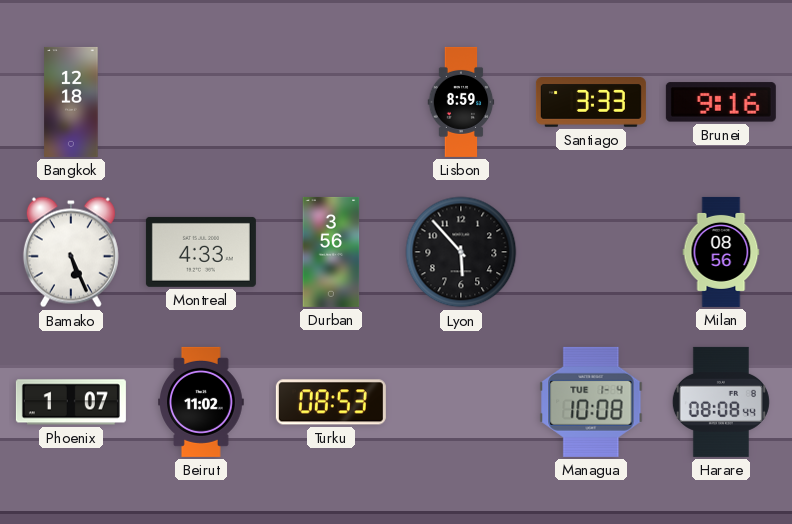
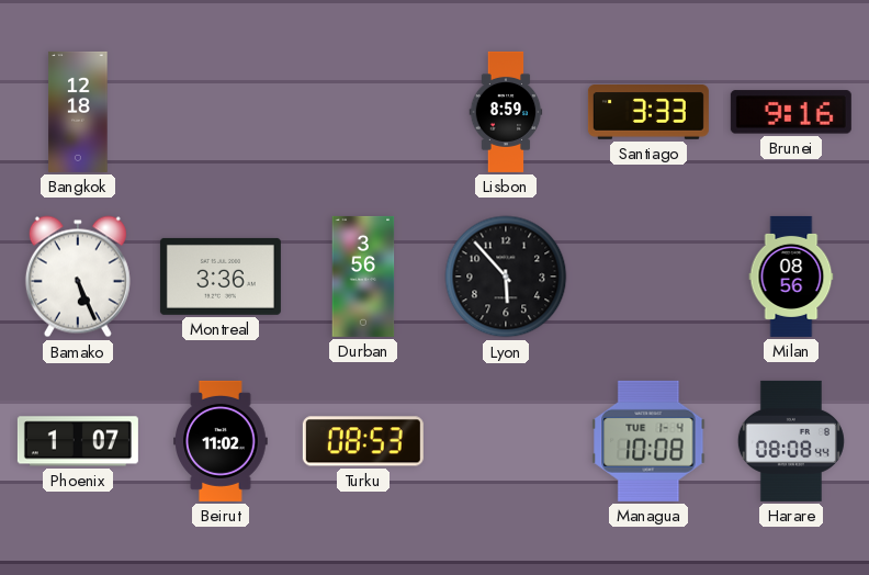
Montreal: 4:33 -> 3:36
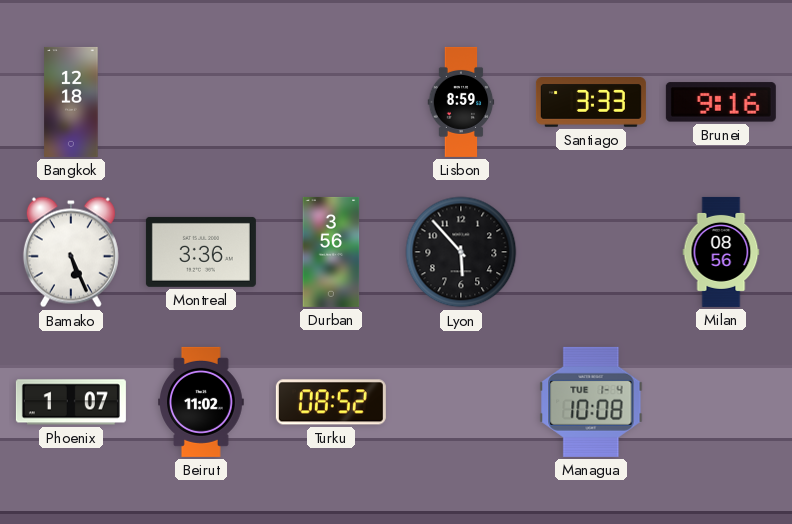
Turku: 08:53 -> 08:52
Harare: 08:08 -> none
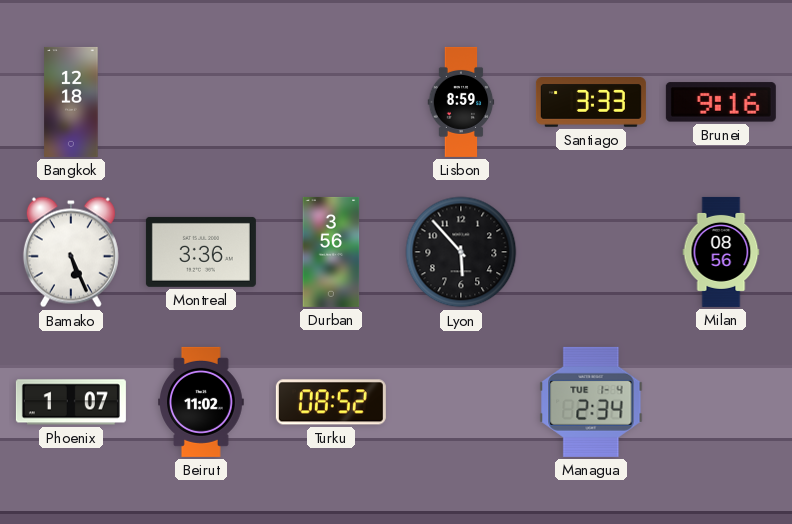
Managua: 10:08 -> 2:34
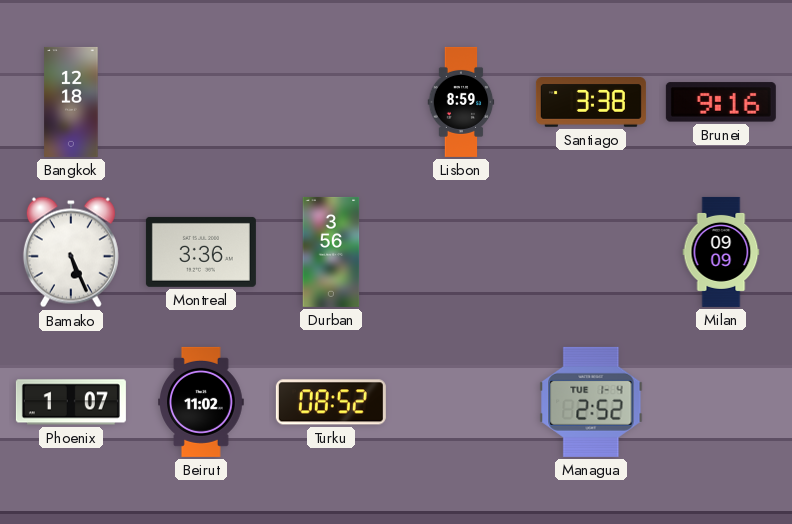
Santiago: 3:33 -> 3:38
Lyon: 5:53 -> none
Milan: 08:56 -> 09:09
Managua: 2:34 -> 2:52
